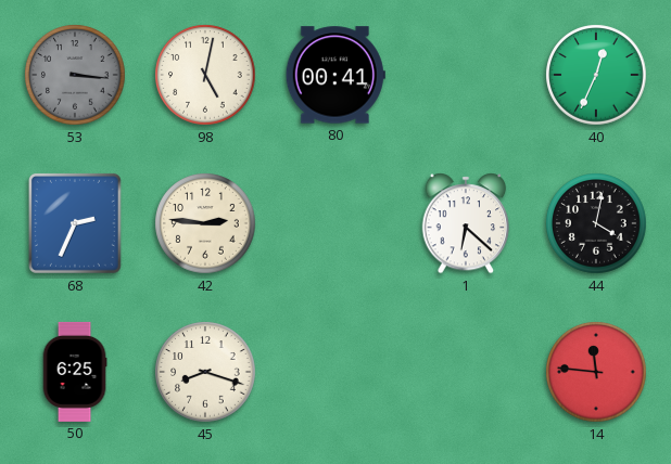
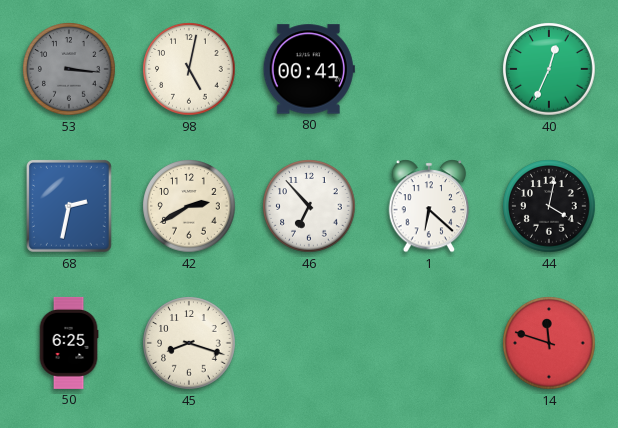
68: 2:34 -> 2:32
42: 2:46 -> 2:40
46: none -> 6:53
14: 11:46 -> 11:48
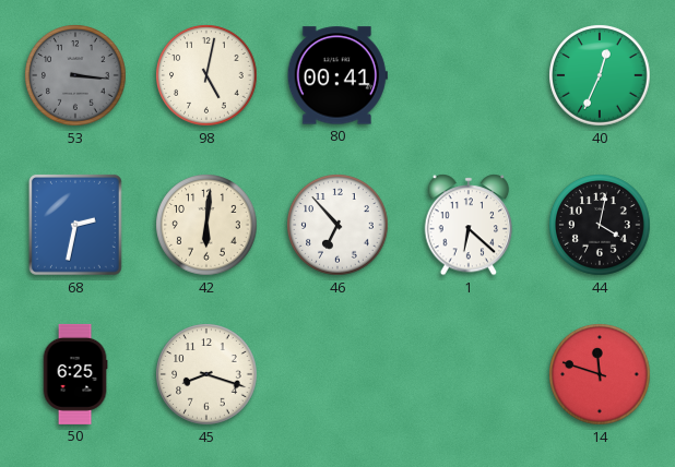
42: 2:40 -> 6:01
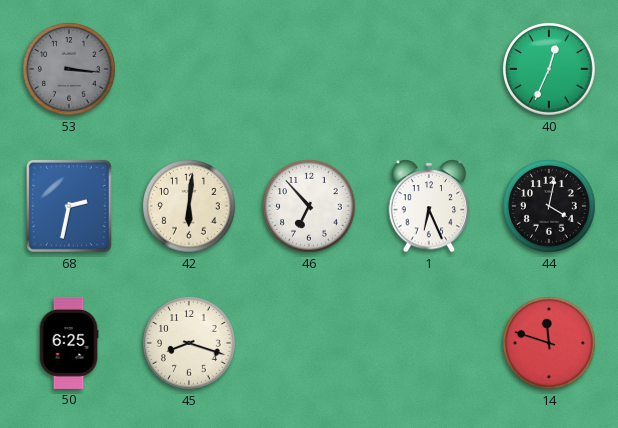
98: 5:02 -> none
80: 00:41 -> none
1: 6:22 -> 6:26
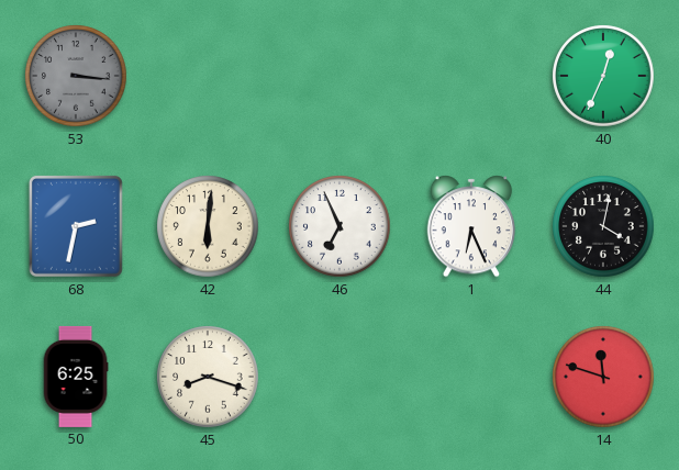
46: 6:53 -> 6:56
